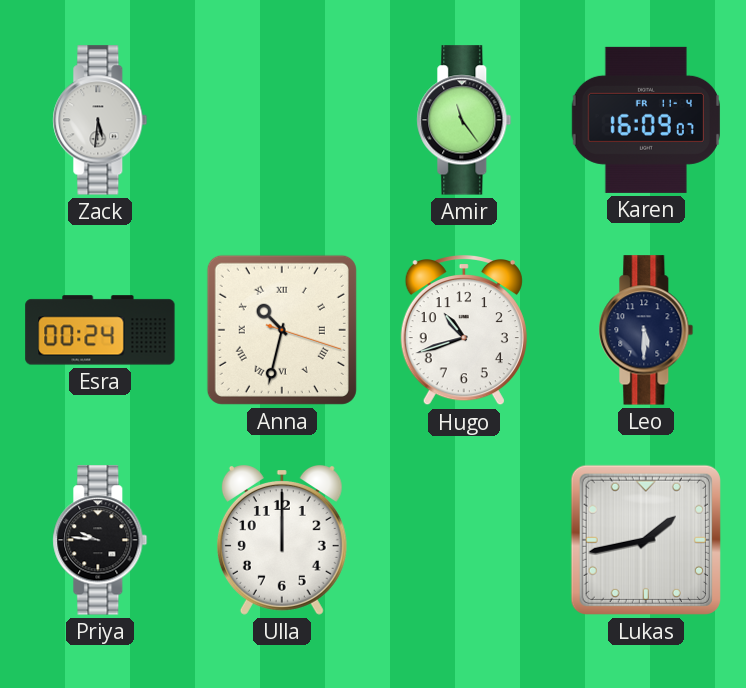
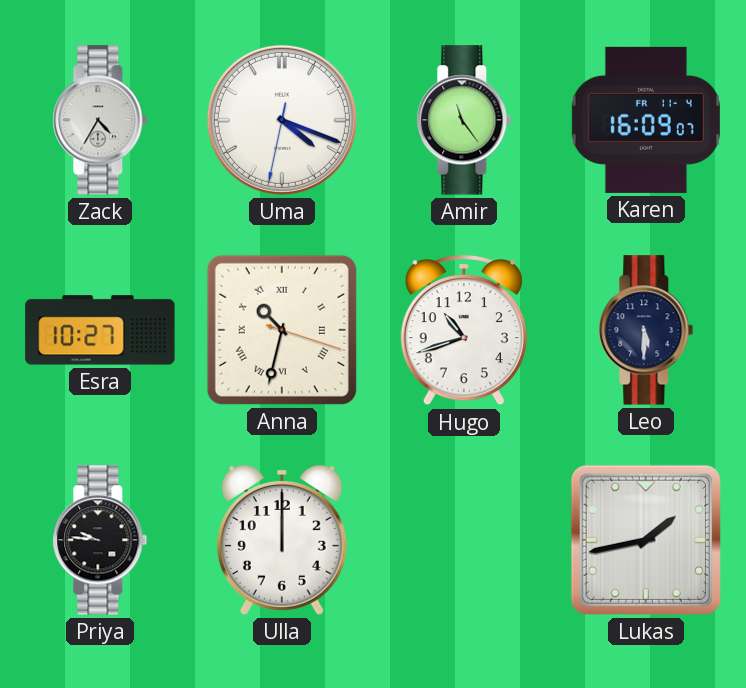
Zack: 5:31 -> 4:35
Uma: none -> 4:18
Esra: 00:24 -> 10:27
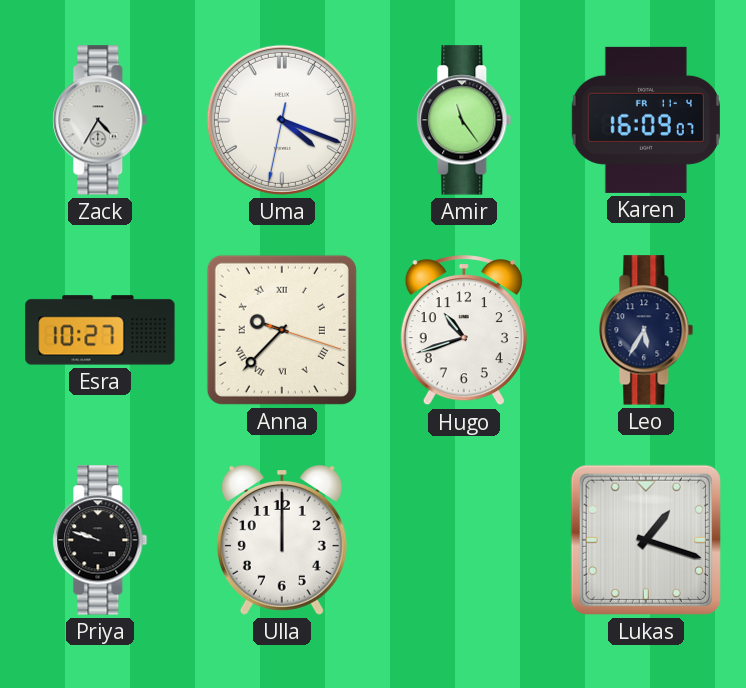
Anna: 10:32 -> 9:37
Leo: 5:30 -> 5:35
Priya: 9:46 -> 9:48
Lukas: 1:43 -> 1:18
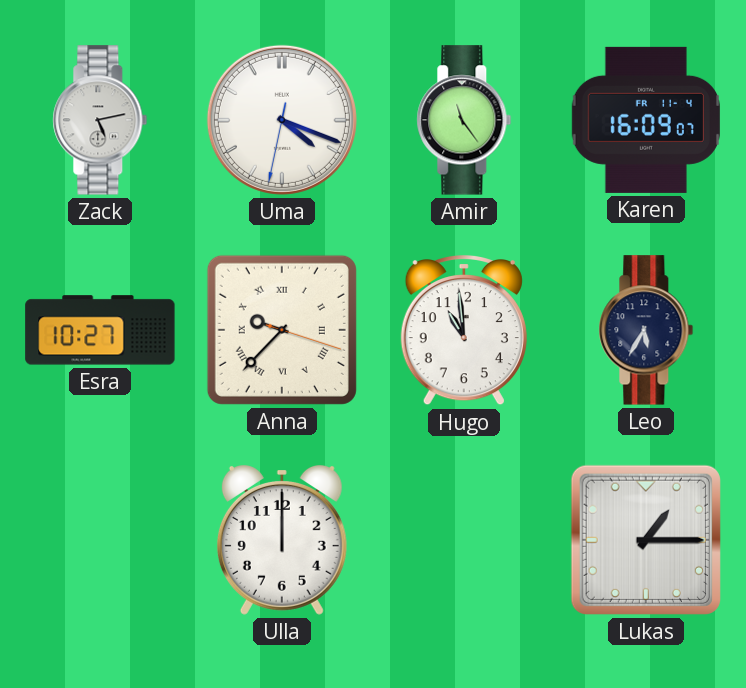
Zack: 4:35 -> 5:13
Hugo: 10:42 -> 10:59
Priya: 9:48 -> none
Lukas: 1:18 -> 1:15
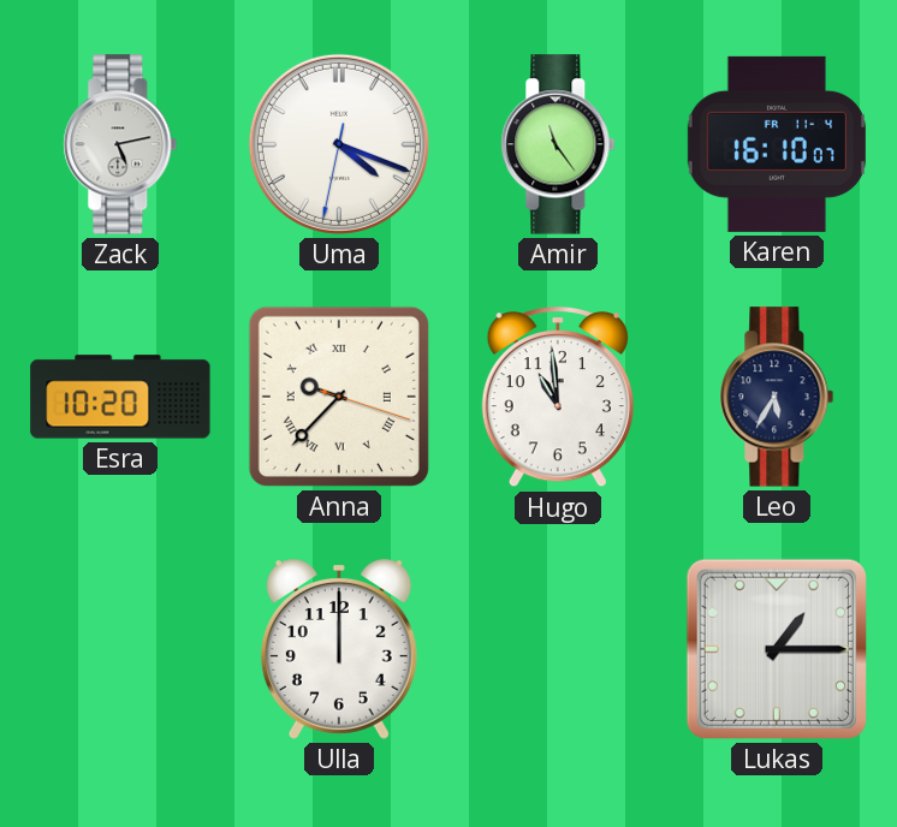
Karen: 16:09 -> 16:10
Esra: 10:27 -> 10:20
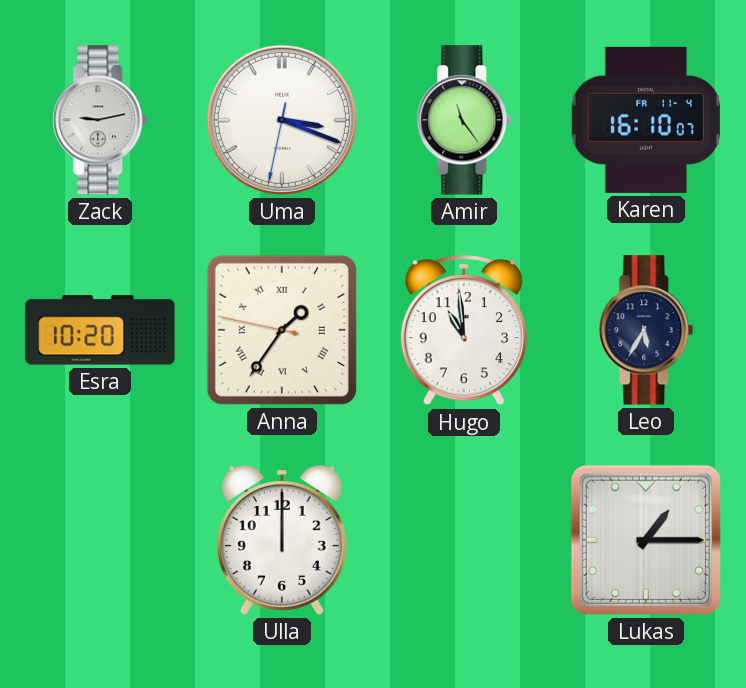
Zack: 5:13 -> 9:13
Uma: 4:18 -> 3:18
Anna: 9:37 -> 1:35
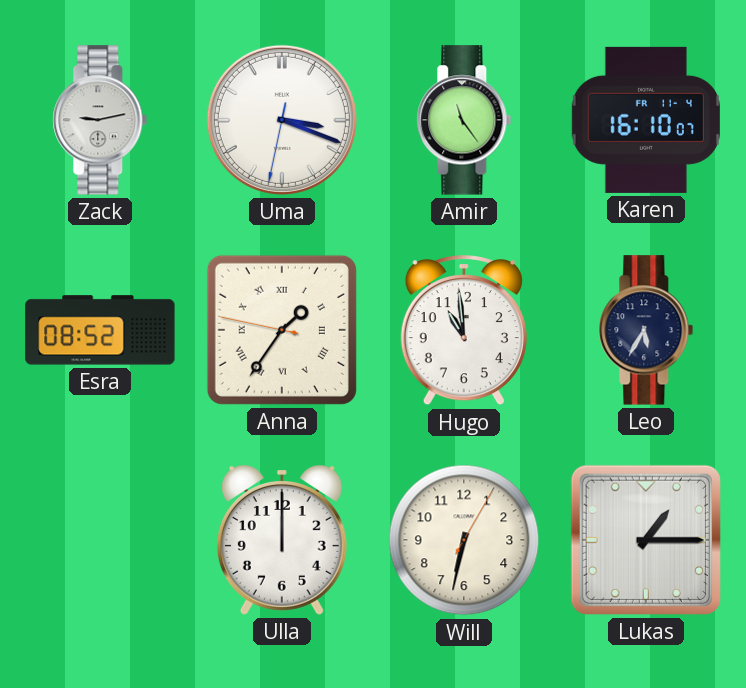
Esra: 10:20 -> 08:52
Will: none -> 6:32
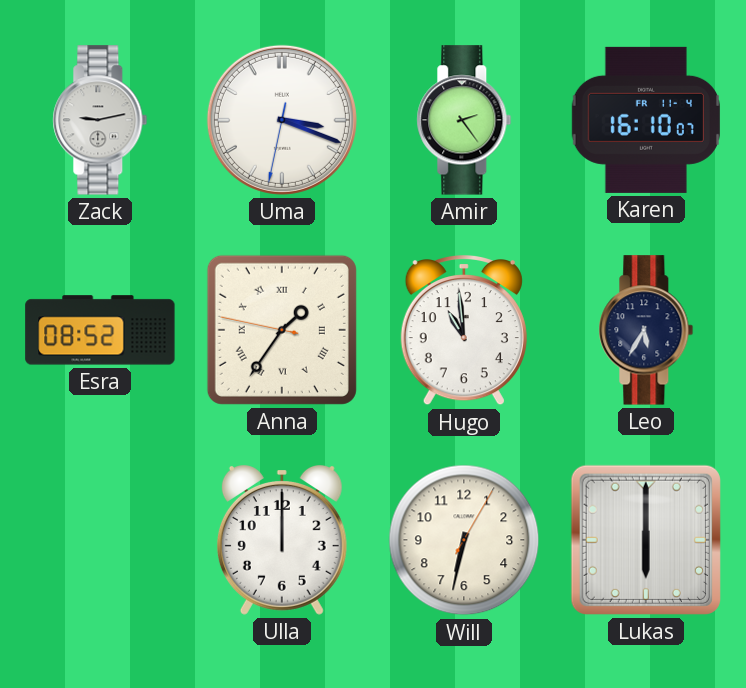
Amir: 11:24 -> 2:24
Lukas: 1:15 -> 6:00
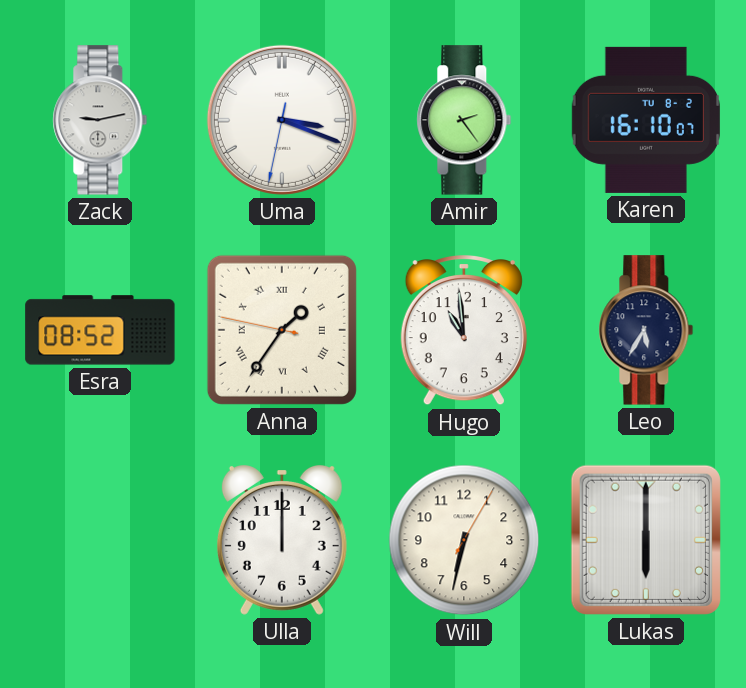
Karen date: FR 11-4 -> TU 8-2
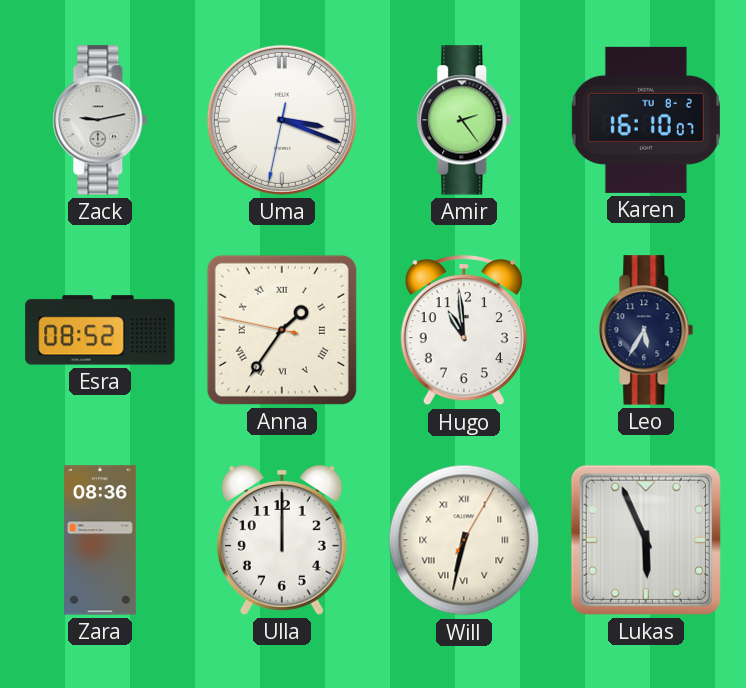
Zara: none -> 08:36
Will numerals: Arabic -> Roman
Lukas: 6:00 -> 5:56
